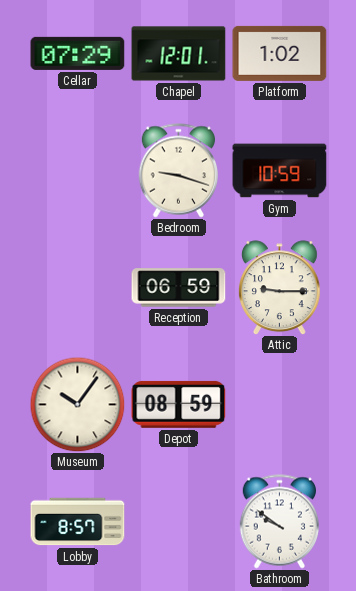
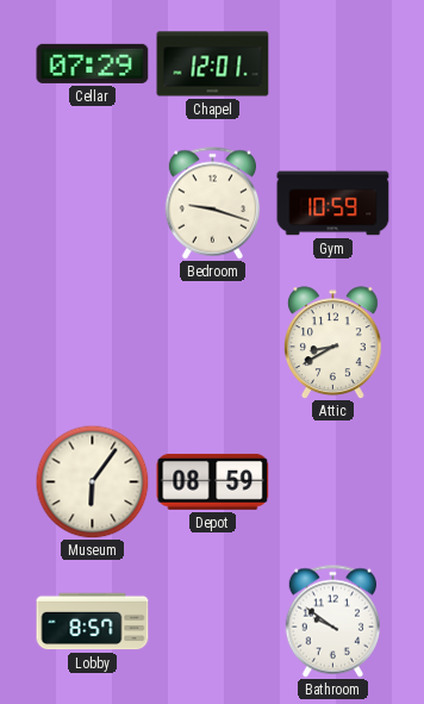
Platform: 1:02 -> none
Reception: 06:59 -> none
Attic: 9:15 -> 8:40
Museum: 10:06 -> 6:06
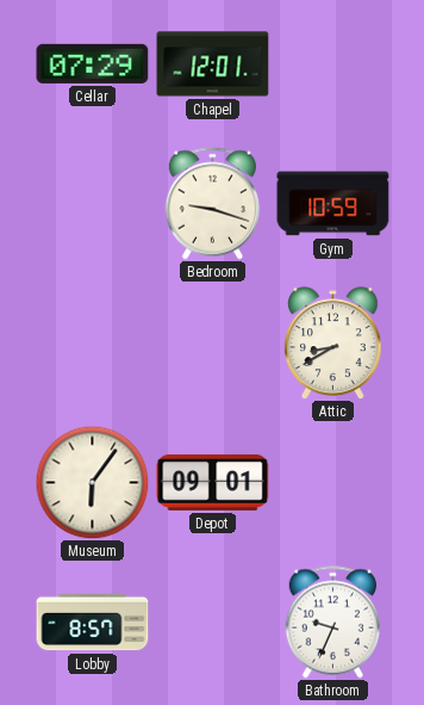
Depot: 08:59 -> 09:01
Bathroom: 9:51 -> 9:34
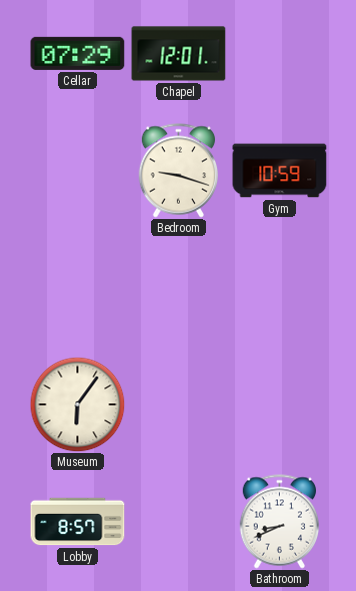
Attic: 8:40 -> none
Depot: 09:01 -> none
Bathroom: 9:34 -> 8:41
